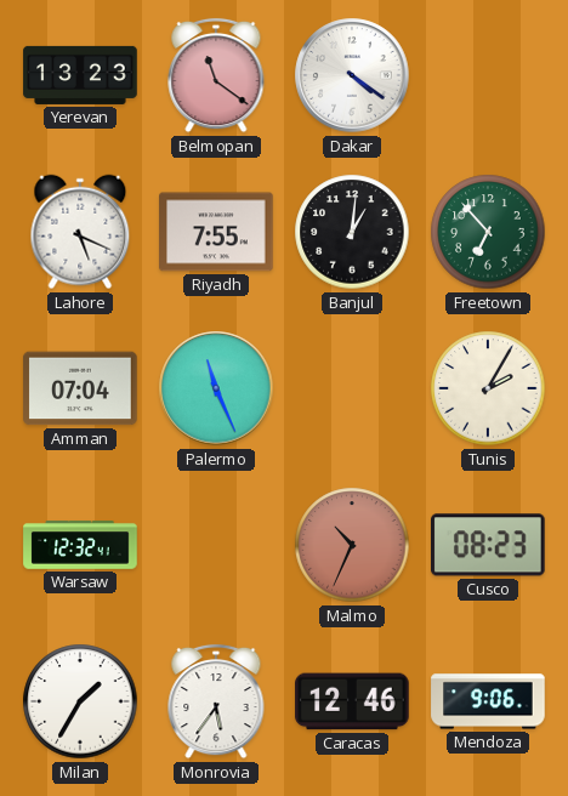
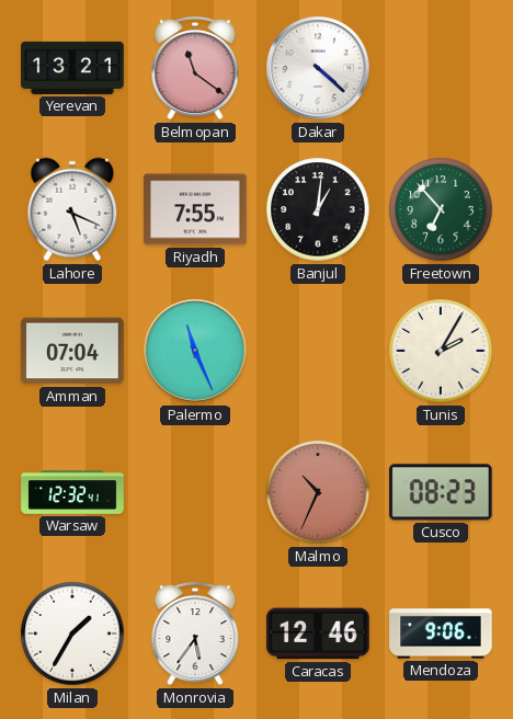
Yerevan: 13:23 -> 13:21
Dakar: 4:21 -> 4:22
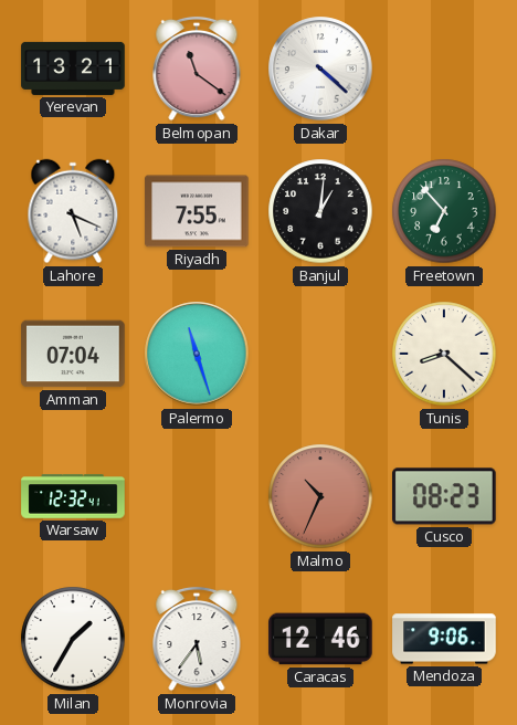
Palermo: 11:26 -> 11:27
Tunis: 2:05 -> 8:22
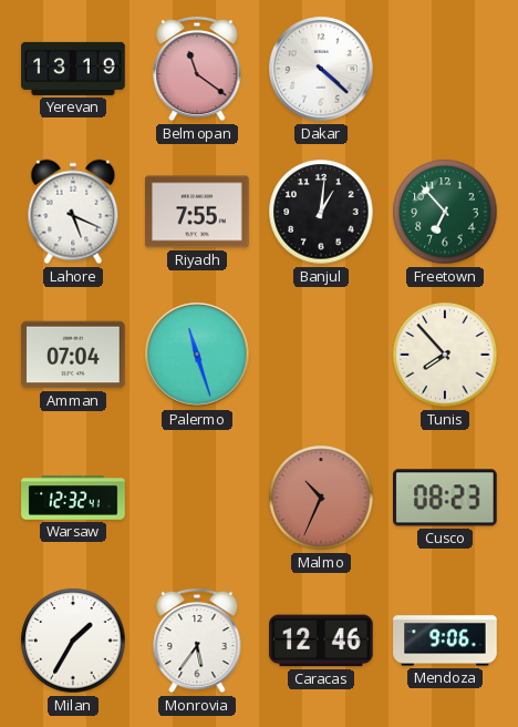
Yerevan: 13:21 -> 13:19
Tunis: 8:22 -> 7:53
